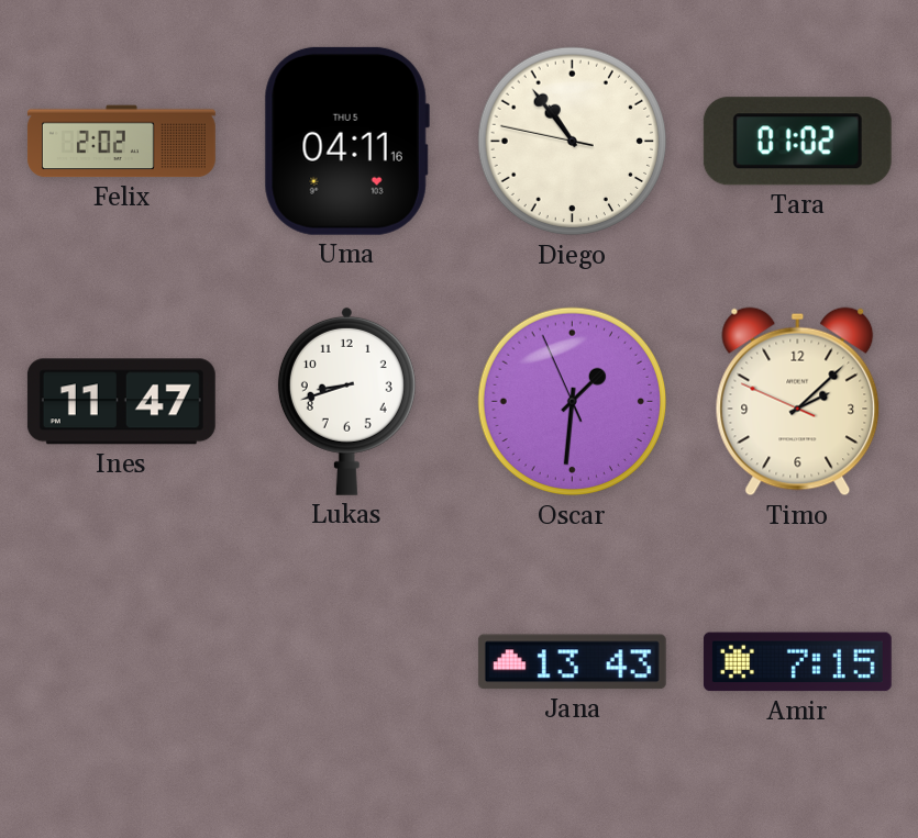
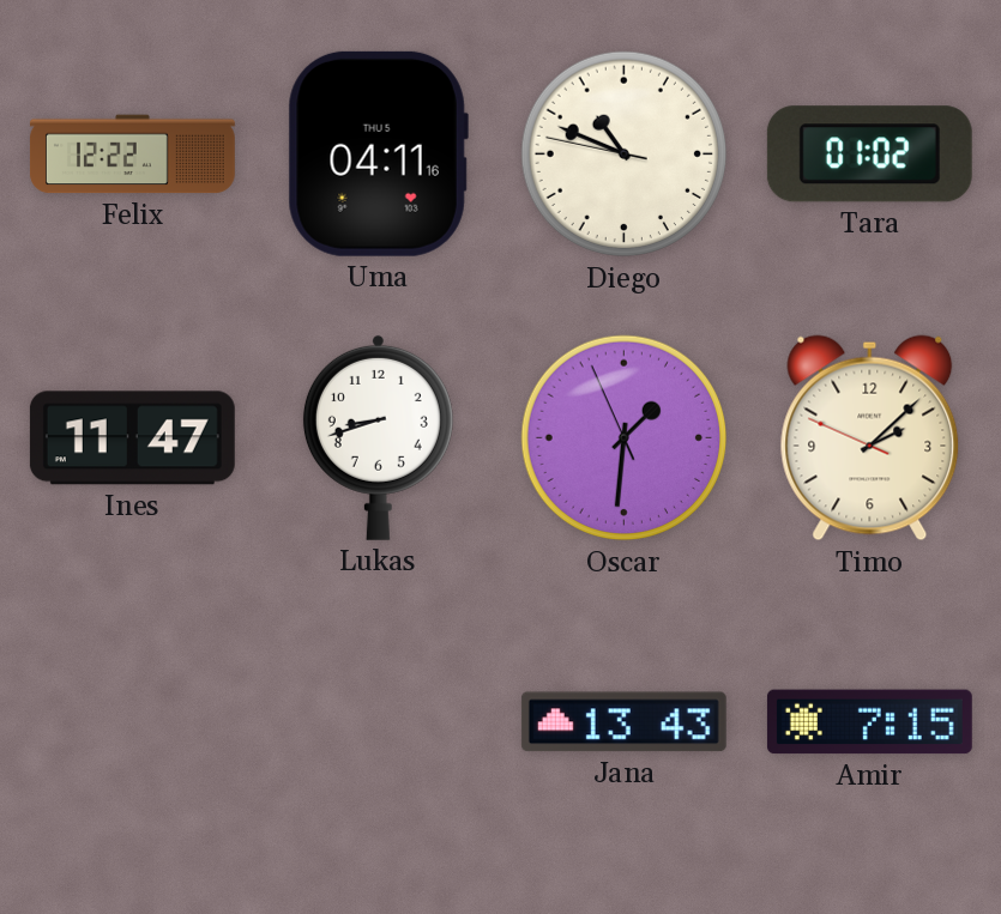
Felix: 2:02 -> 12:22
Diego: 10:53 -> 10:48
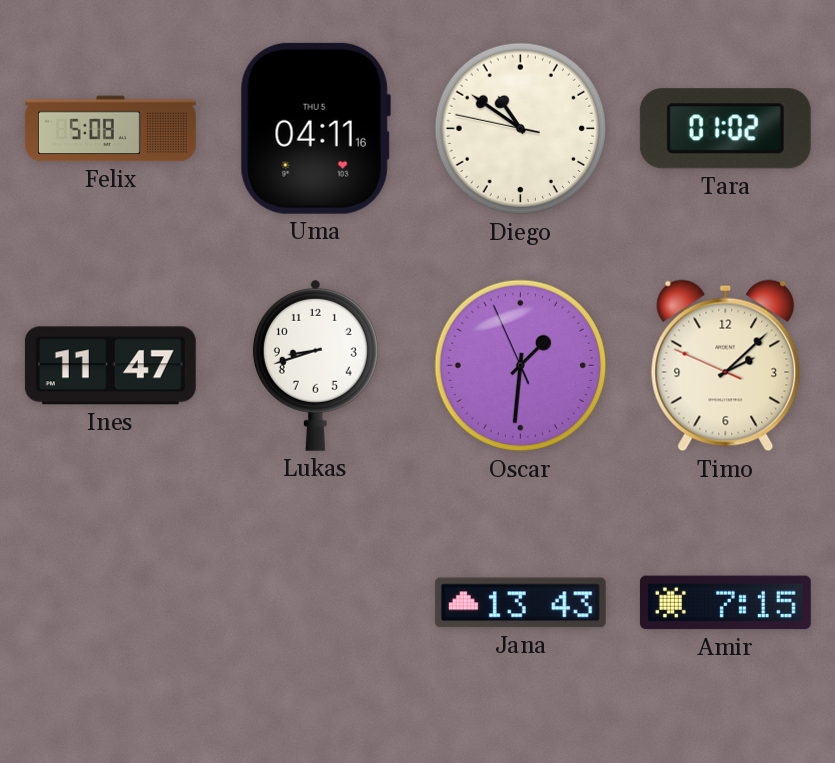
Felix: 12:22 -> 5:08
Diego: 10:48 -> 10:50
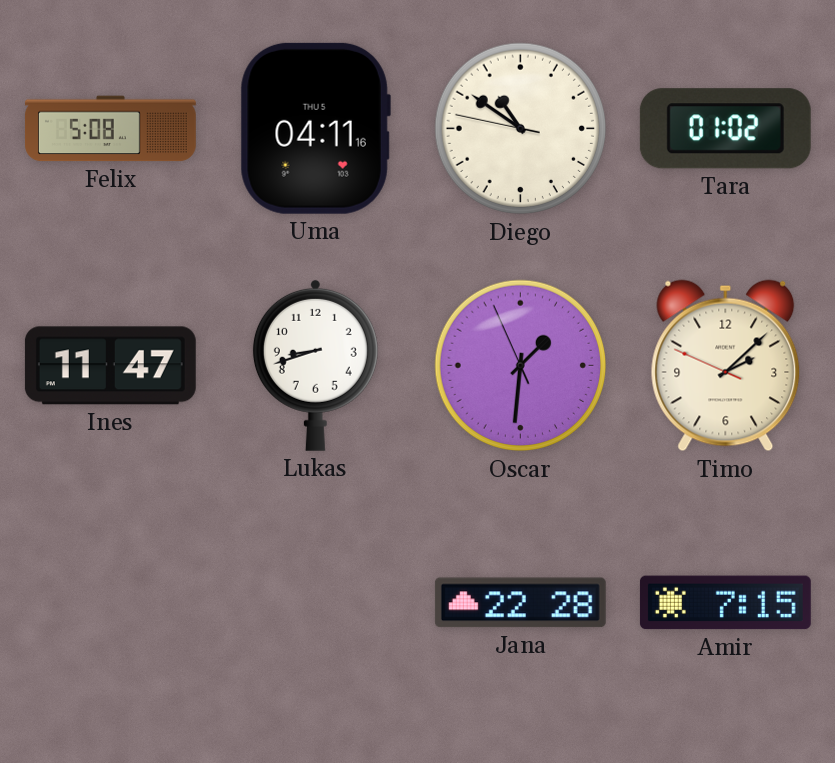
Jana: 13:43 -> 22:28
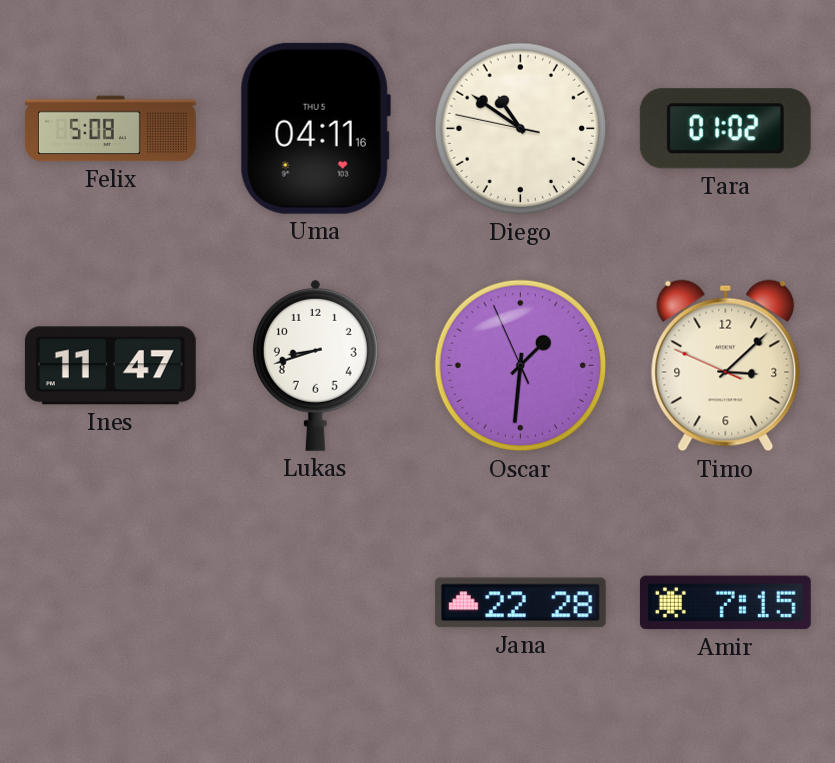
Timo: 2:07 -> 3:07
